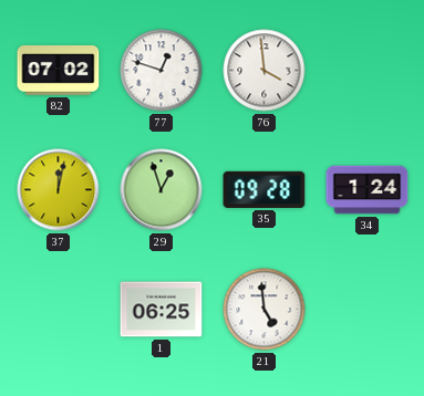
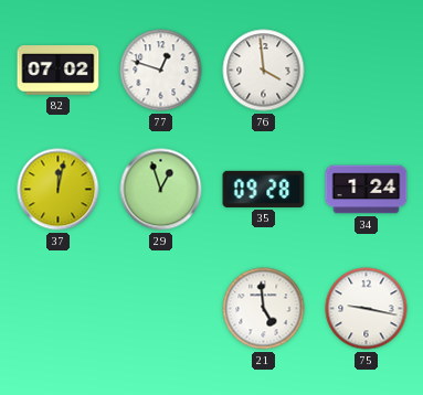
1: 06:25 -> none
75: none -> 9:17
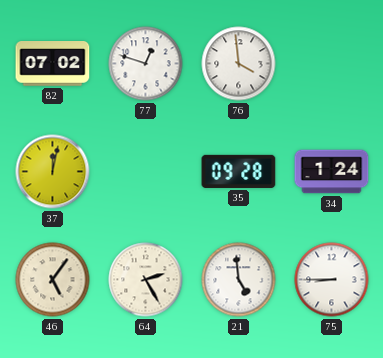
29: 12:57 -> none
46: none -> 5:06
64: none -> 2:25
75: 9:17 -> 8:45
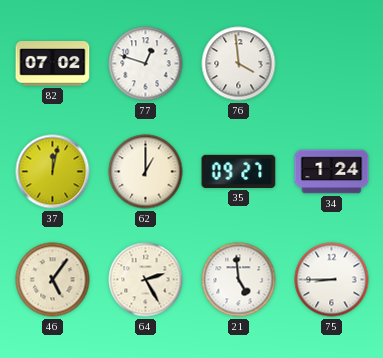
62: none -> 1:00
35: 09:28 -> 09:27
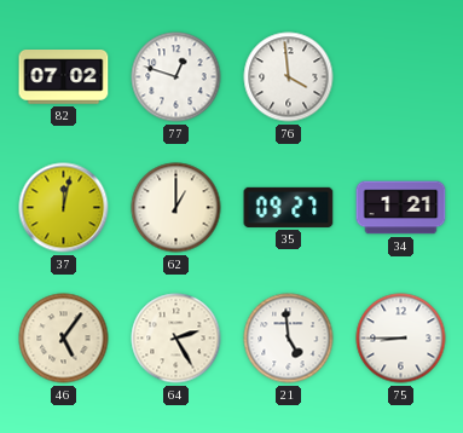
34: 1:24 -> 1:21
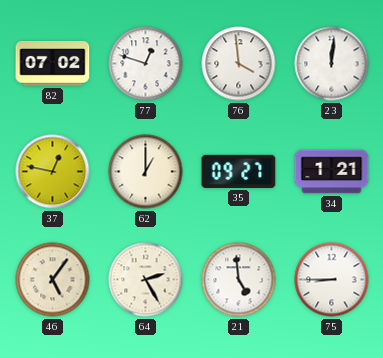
23: none -> 12:01
37: 12:02 -> 12:47
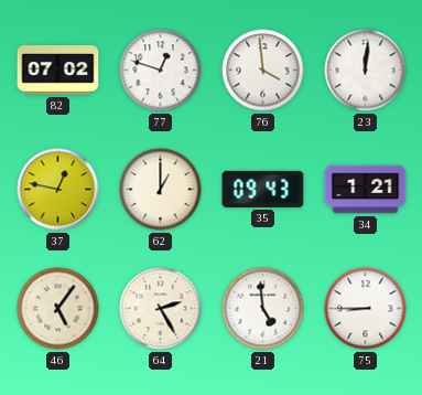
35: 09:27 -> 09:43
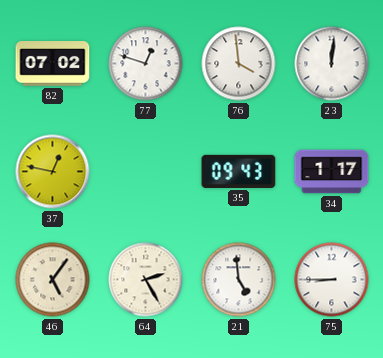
62: 1:00 -> none
34: 1:21 -> 1:17
